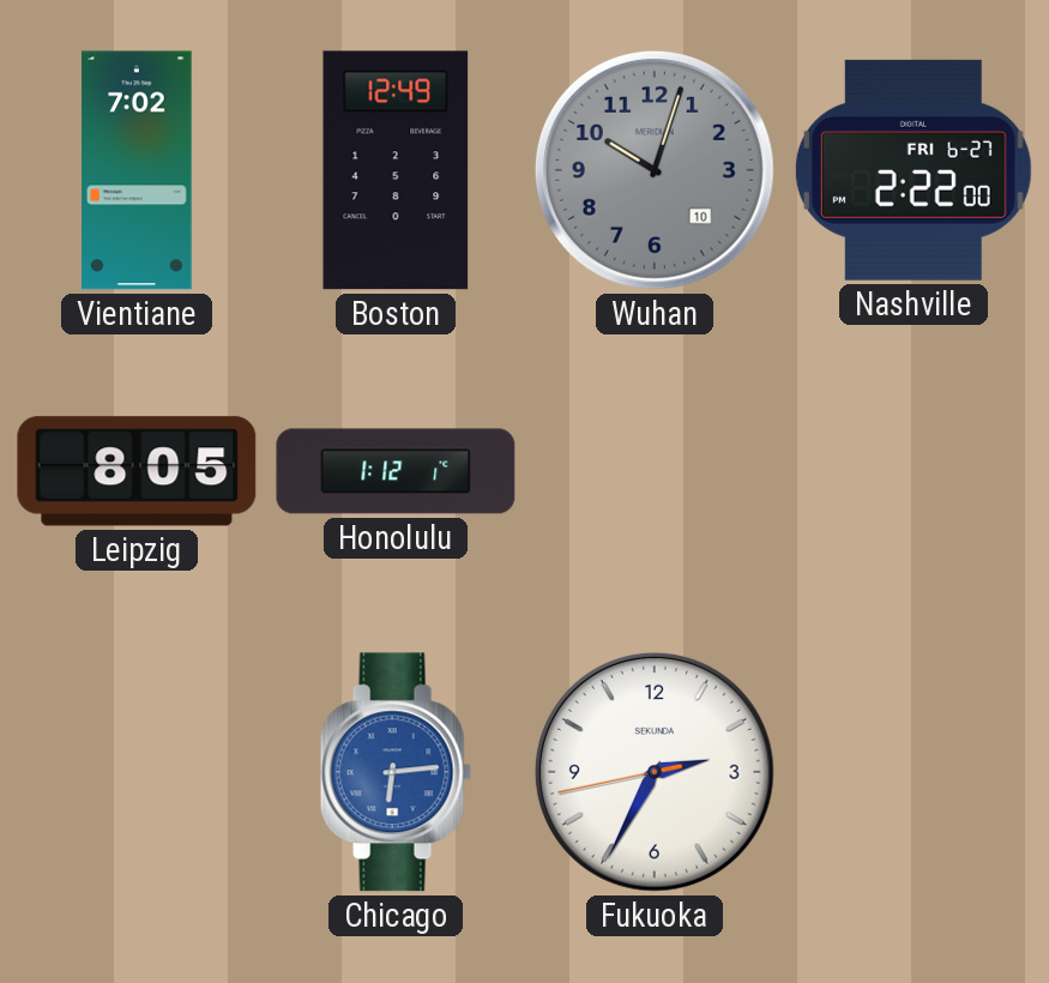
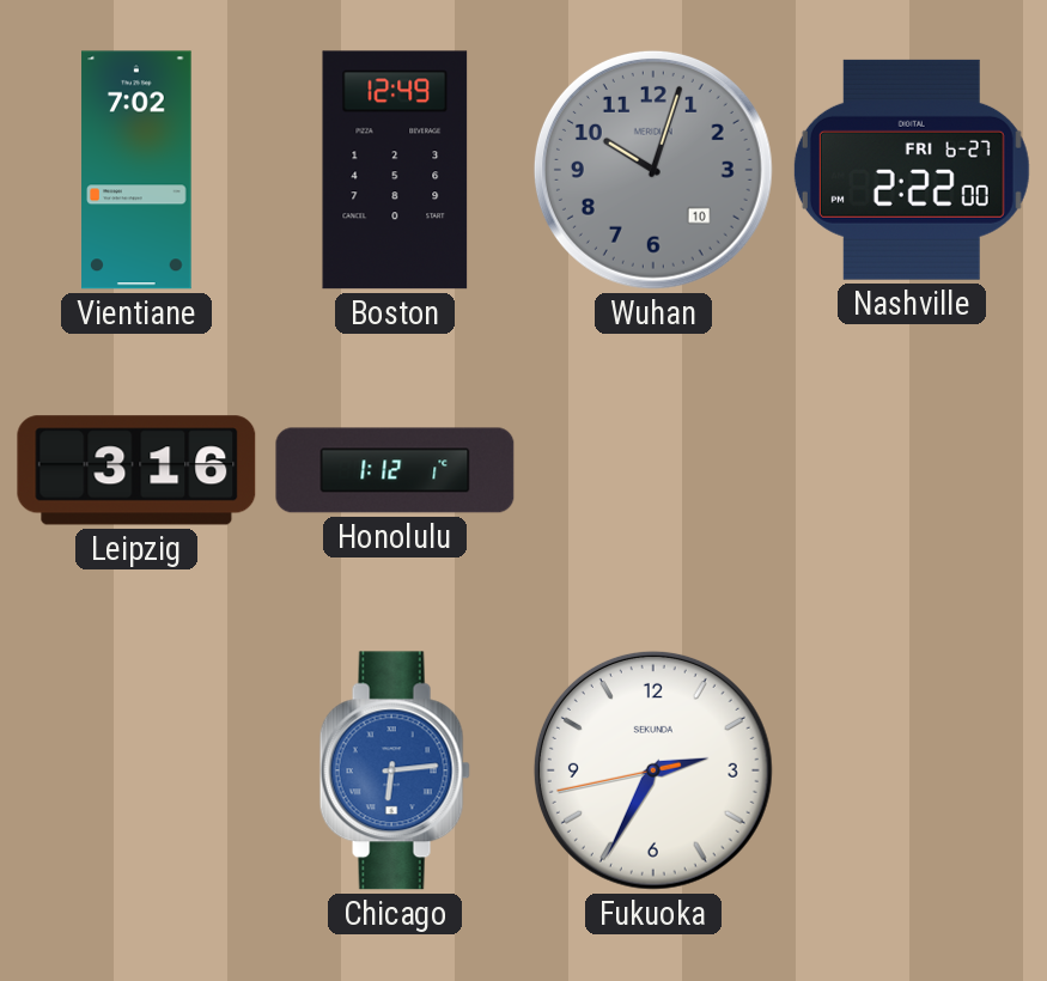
Leipzig: 8:05 -> 3:16
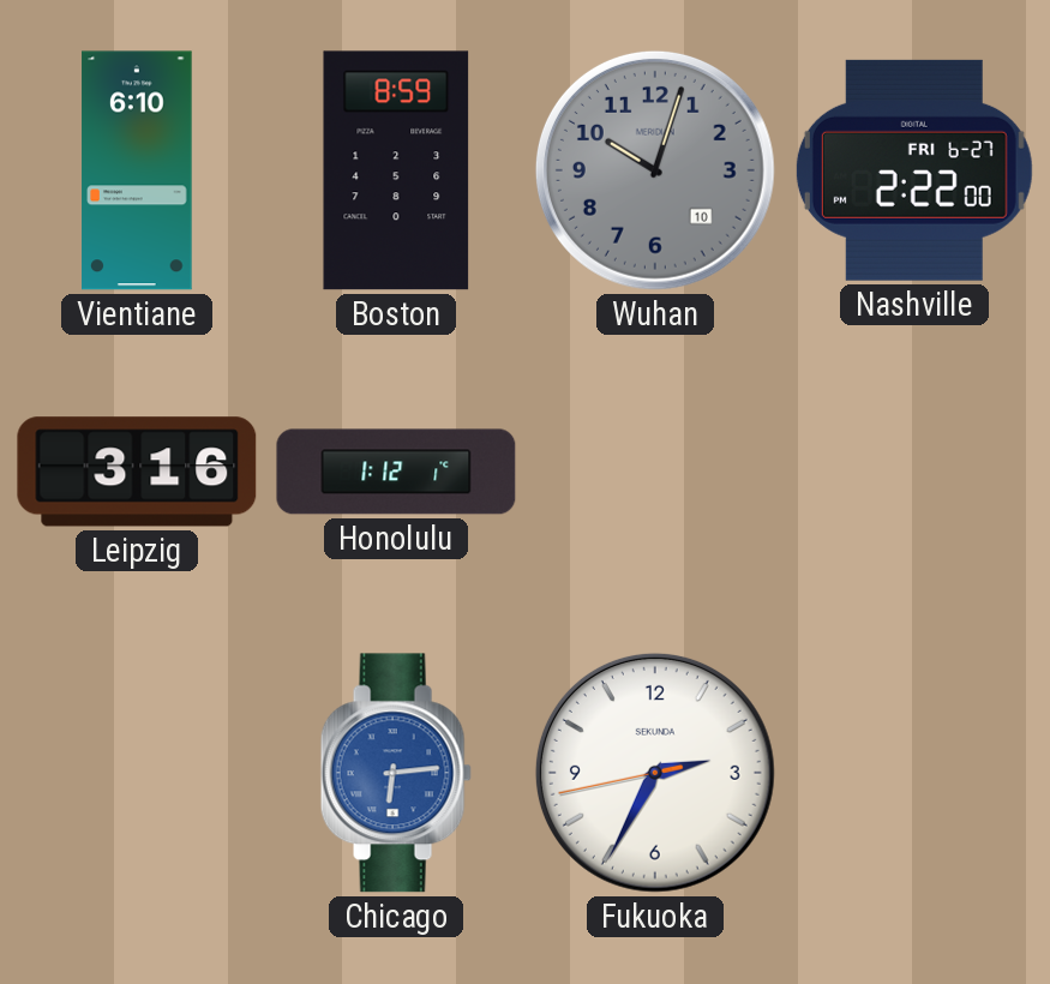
Vientiane: 7:02 -> 6:10
Boston: 12:49 -> 8:59
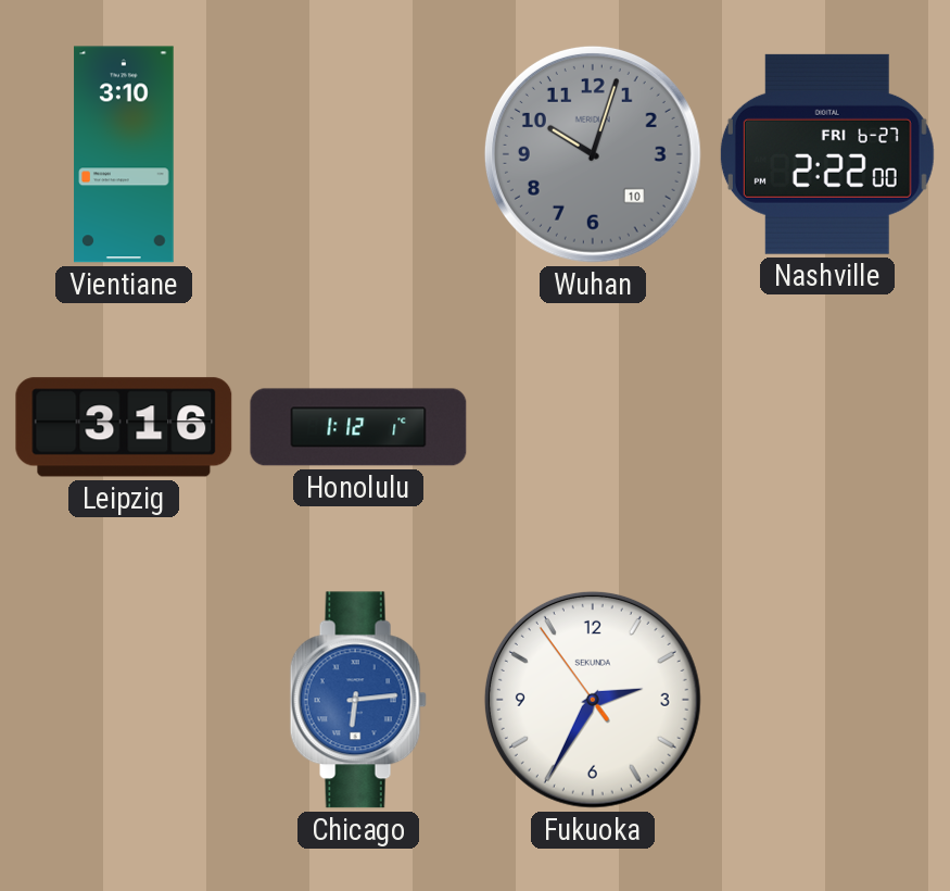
Vientiane: 6:10 -> 3:10
Boston: 8:59 -> none
Fukuoka: 2:34:43 -> 2:34:54
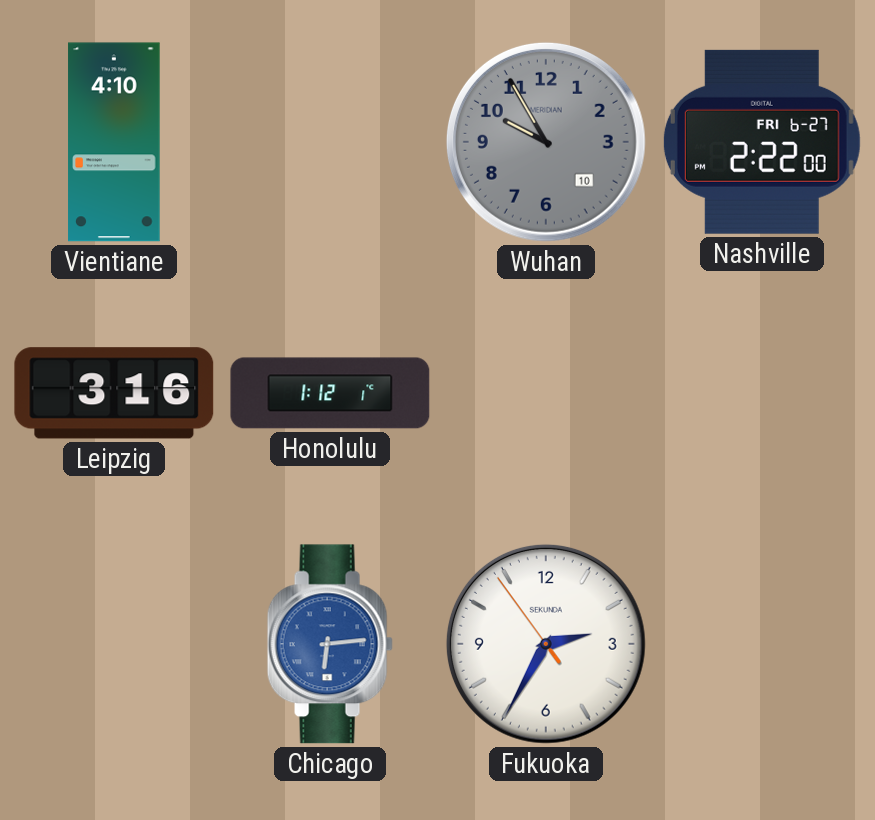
Vientiane: 3:10 -> 4:10
Wuhan: 10:03 -> 9:55
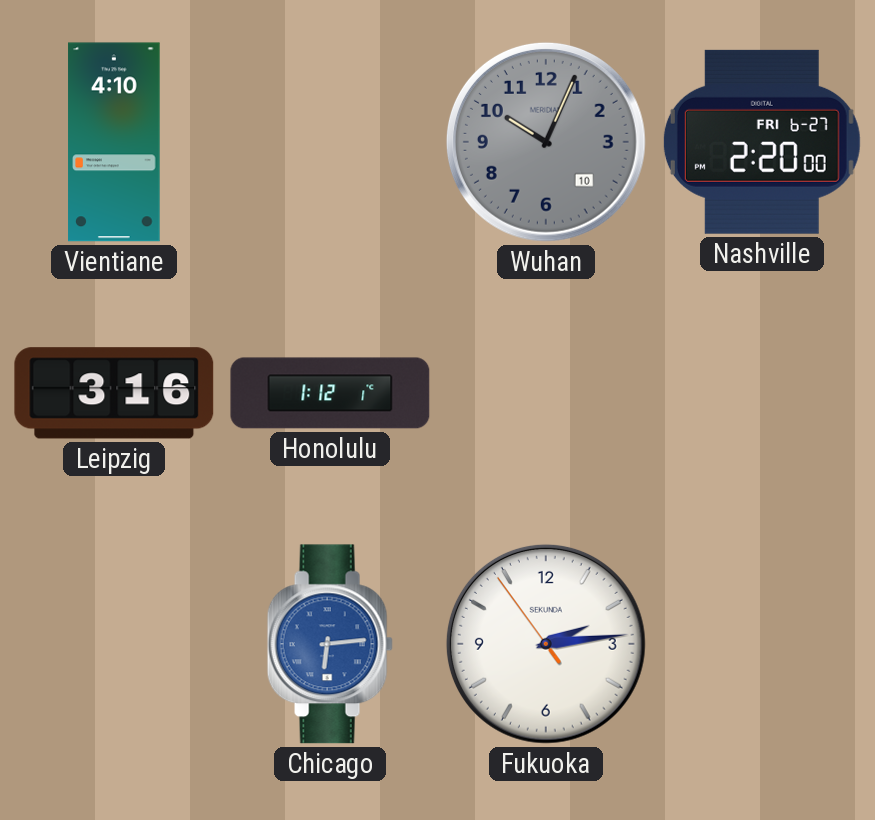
Wuhan: 9:55 -> 10:04
Nashville: 2:22 -> 2:20
Fukuoka: 2:34 -> 2:13
